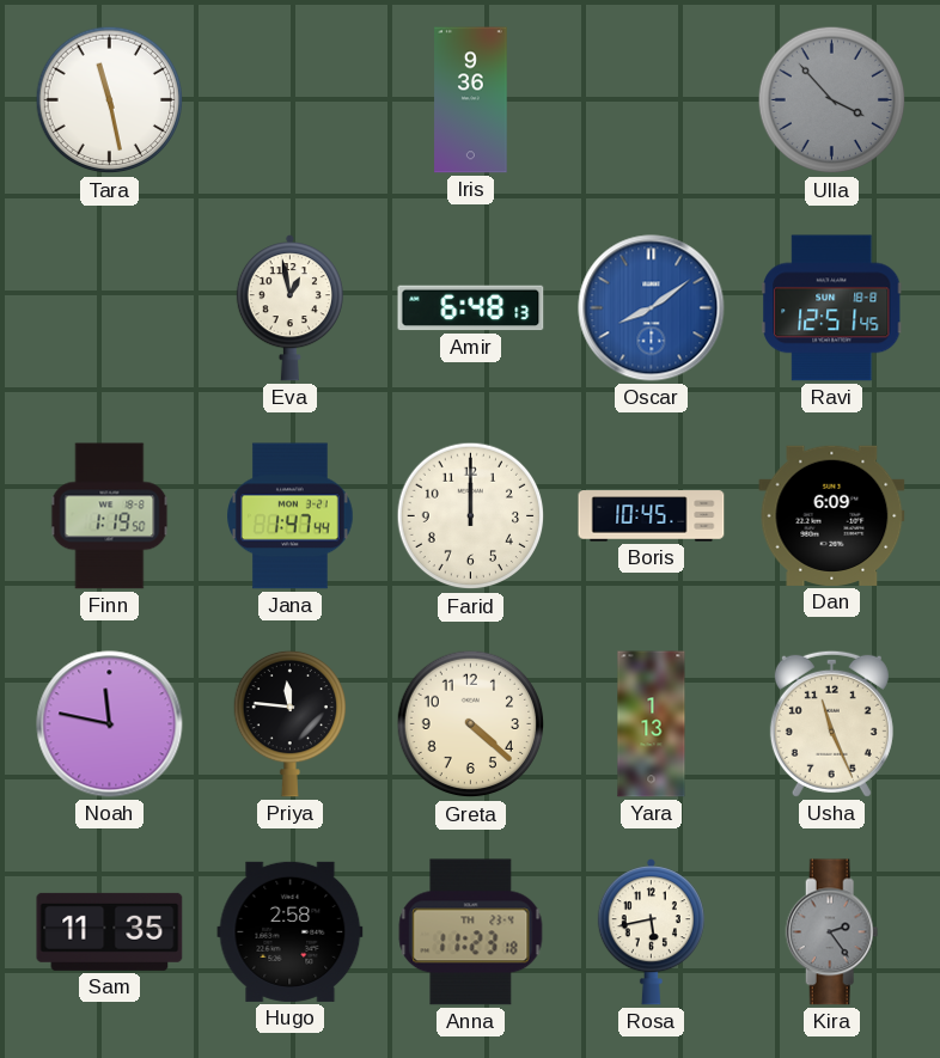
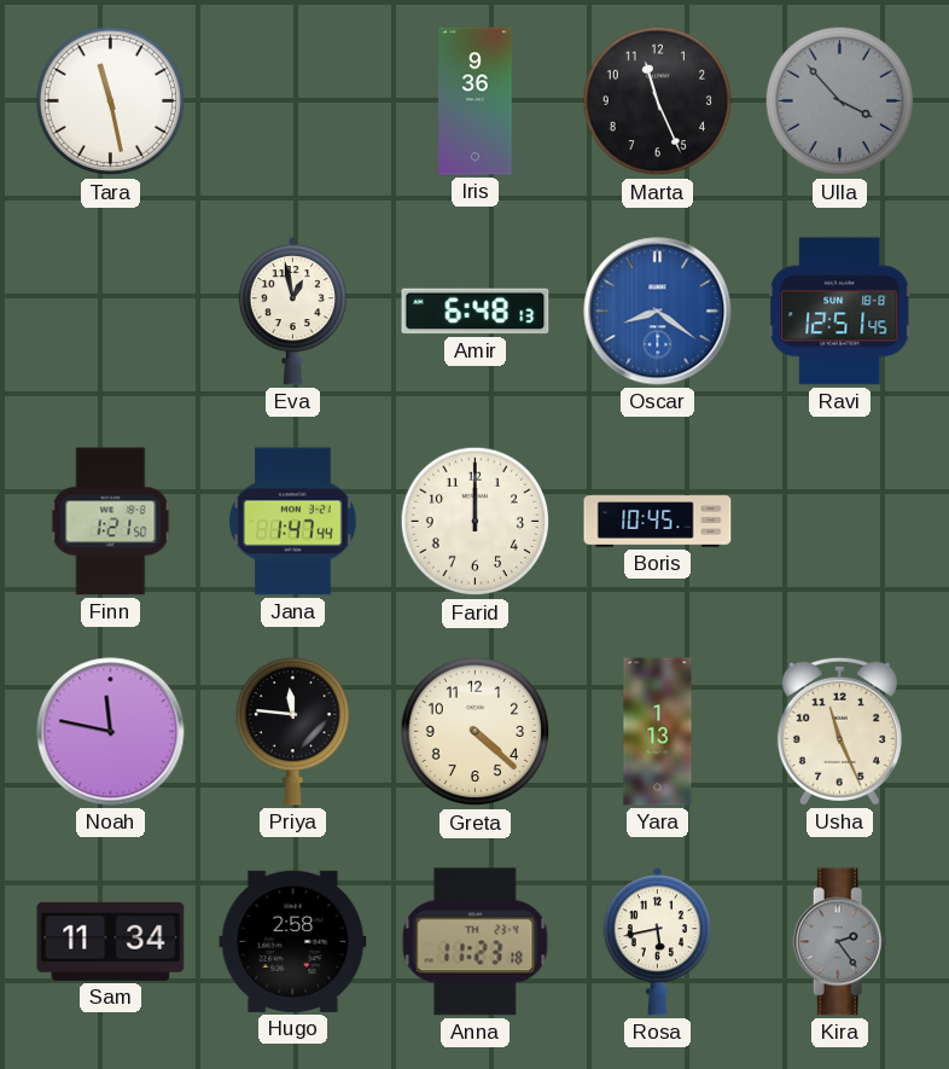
Marta: none -> 11:26
Oscar: 8:09 -> 8:21
Finn: 1:19 -> 1:21
Dan: 6:09 -> none
Sam: 11:35 -> 11:34
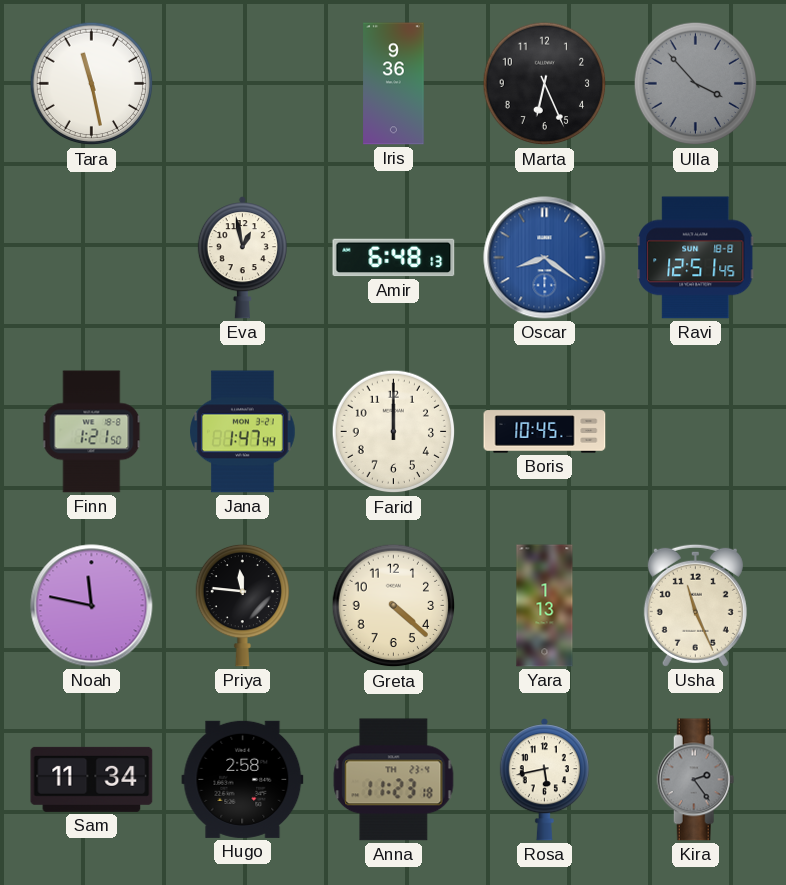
Marta: 11:26 -> 6:26
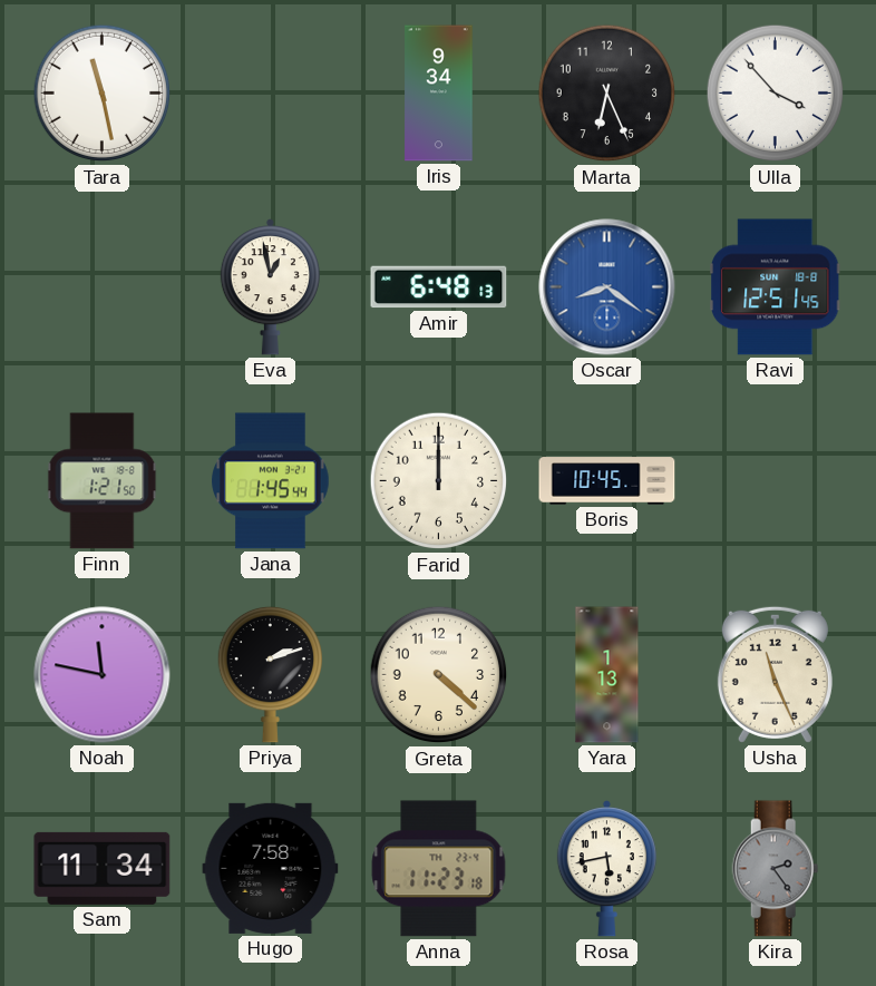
Iris: 9:36 -> 9:34
Ulla dial: grey -> white
Jana: 1:47 -> 1:45
Priya: 11:46 -> 2:12
Hugo: 2:58 -> 7:58
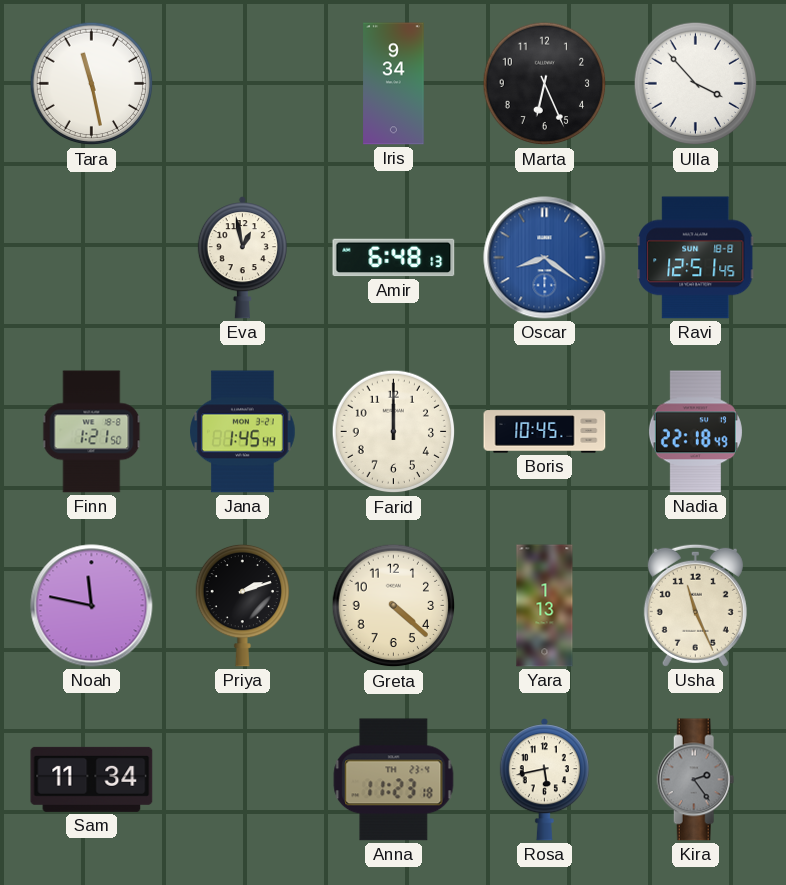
Nadia: none -> 22:18
Hugo: 7:58 -> none
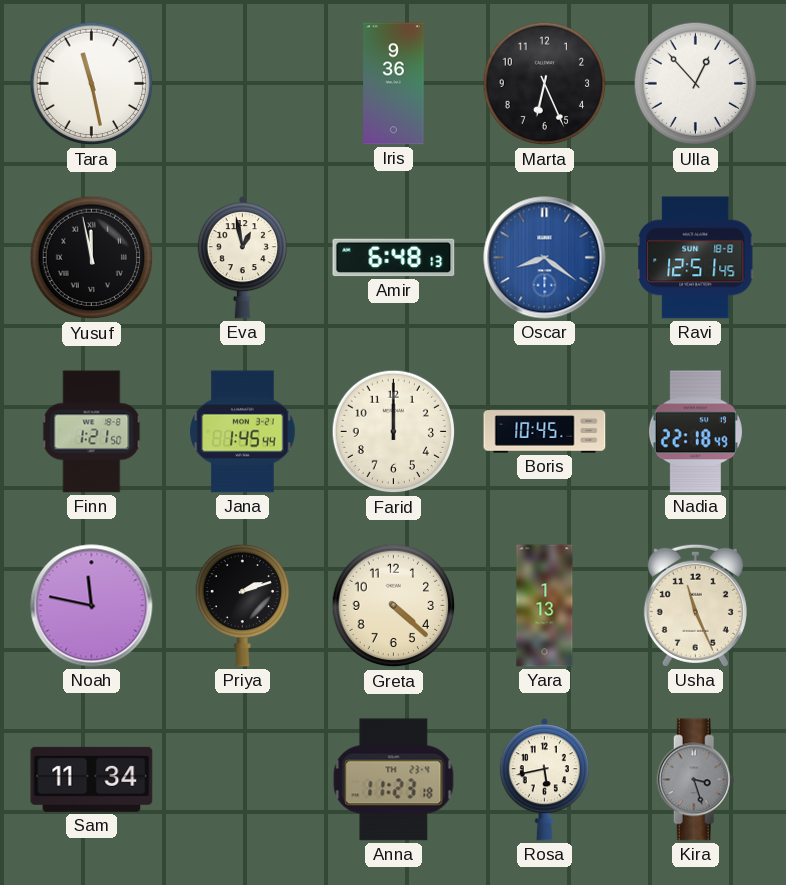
Iris: 9:34 -> 9:36
Ulla: 3:53 -> 12:53
Yusuf: none -> 11:58
Kira: 2:24 -> 3:27
